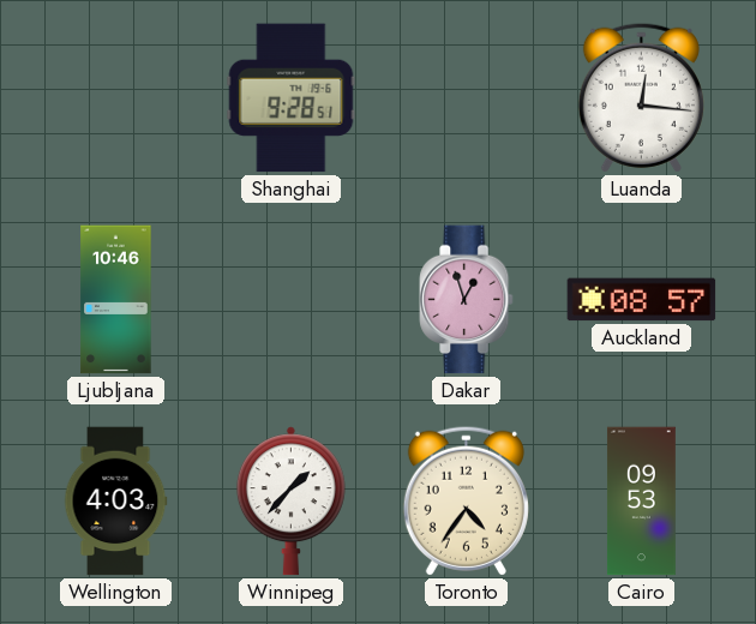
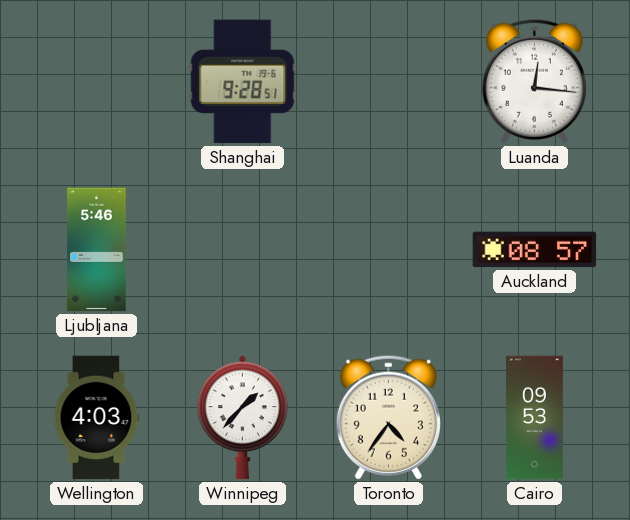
Ljubljana: 10:46 -> 5:46
Dakar: 12:57 -> none
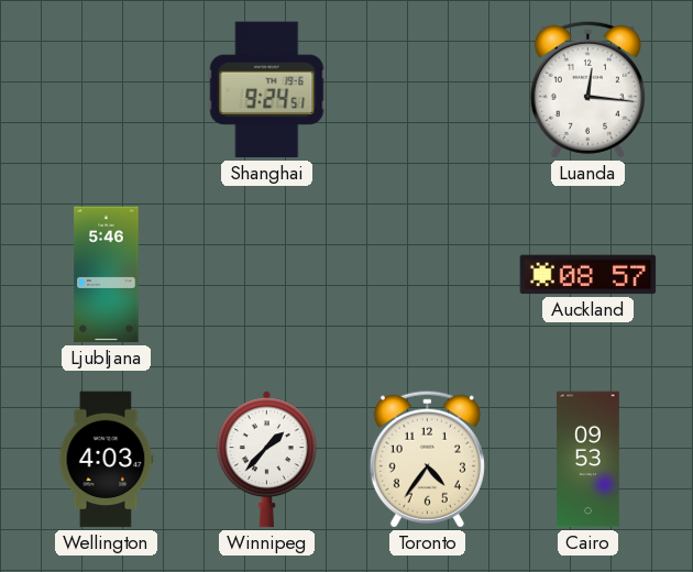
Shanghai: 9:28 -> 9:24
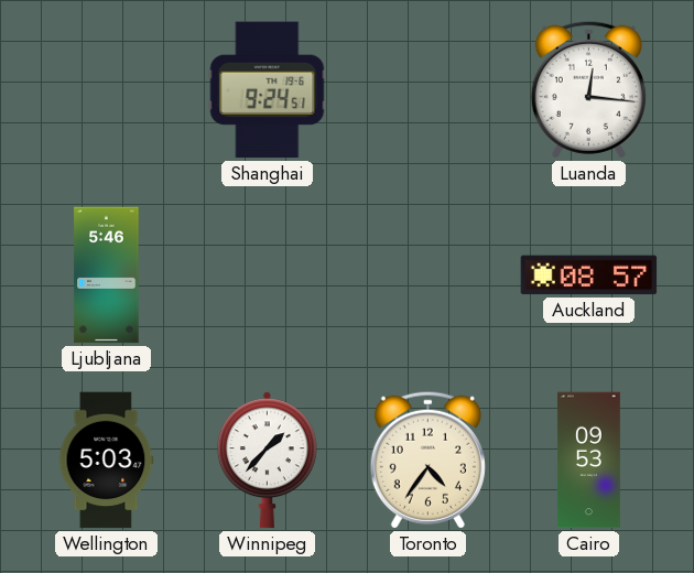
Wellington: 4:03 -> 5:03
